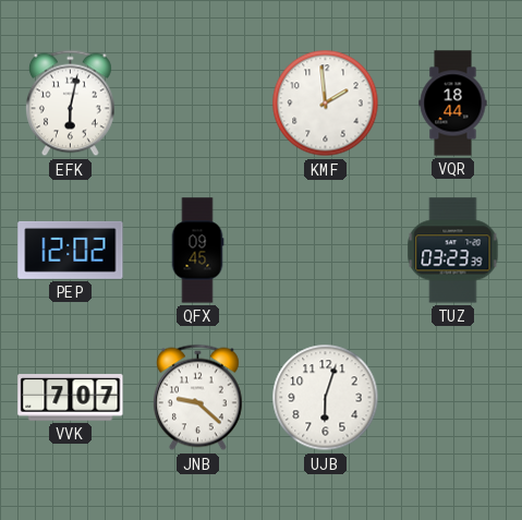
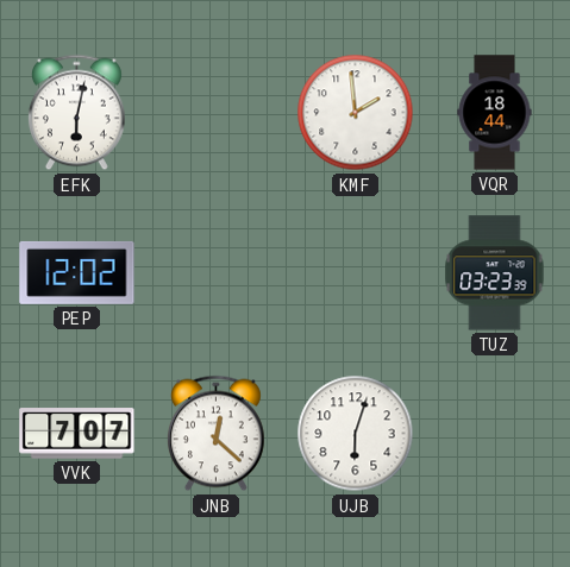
QFX: 09:45 -> none
JNB: 9:22 -> 12:22
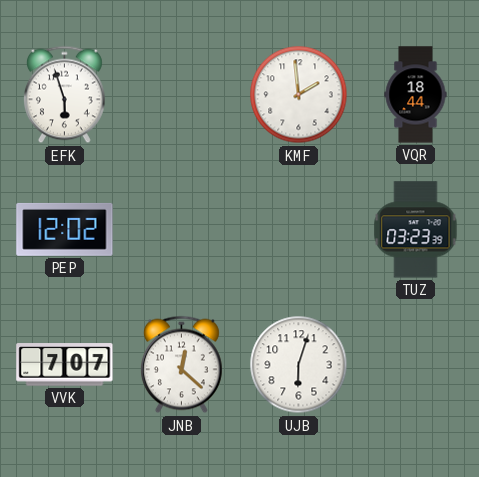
EFK: 6:02 -> 5:57
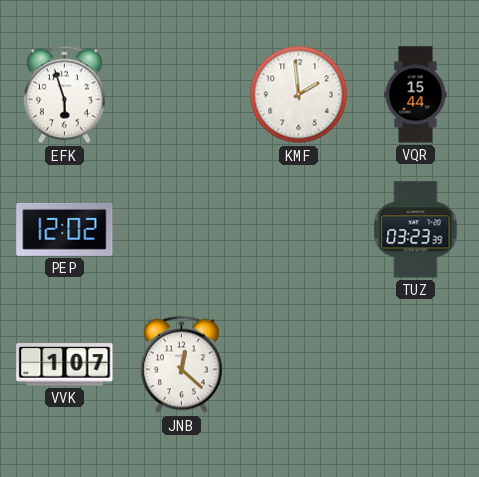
VQR: 18:44 -> 15:44
VVK: 7:07 -> 1:07
UJB: 6:03 -> none
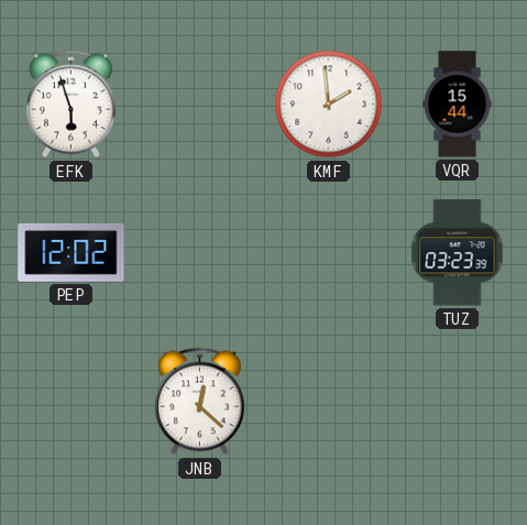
VVK: 1:07 -> none
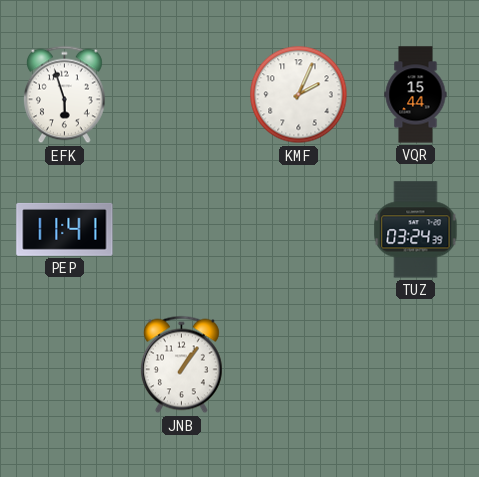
KMF: 1:59 -> 2:04
PEP: 12:02 -> 11:41
TUZ: 03:23 -> 03:24
JNB: 12:22 -> 1:06
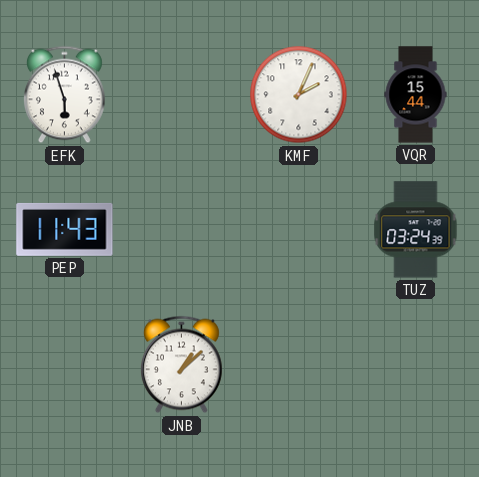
PEP: 11:41 -> 11:43
JNB: 1:06 -> 1:08
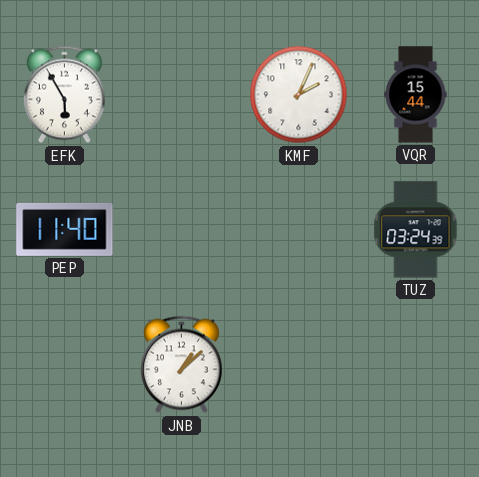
EFK: 5:57 -> 5:55
PEP: 11:43 -> 11:40
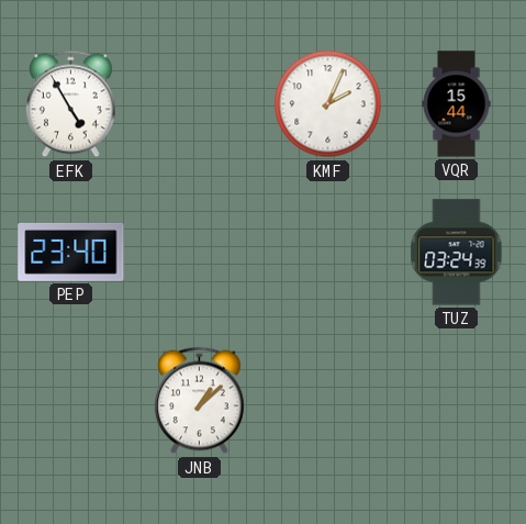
EFK: 5:55 -> 4:55
PEP: 11:40 -> 23:40
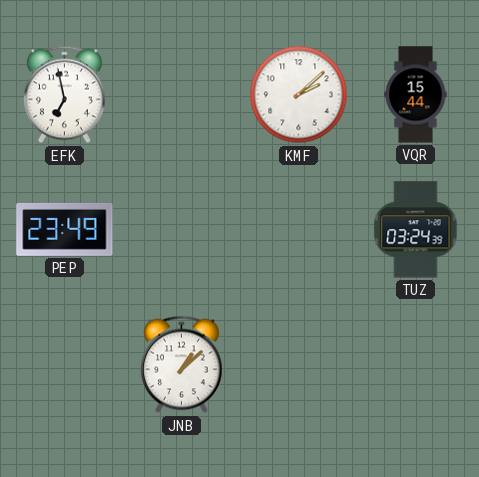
EFK: 4:55 -> 6:58
KMF: 2:04 -> 2:08
PEP: 23:40 -> 23:49
